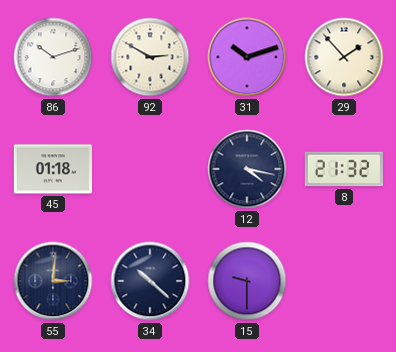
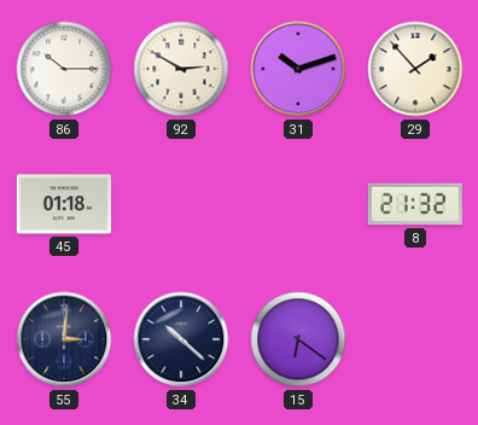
86: 10:12 -> 10:15
12: 4:17 -> none
15: 9:30 -> 6:21
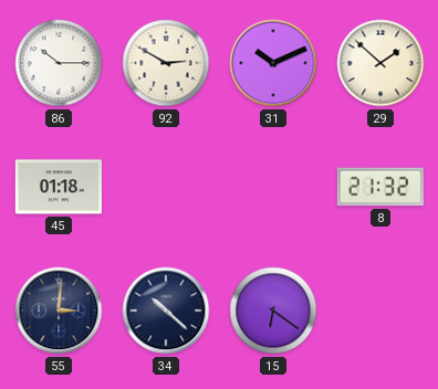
31: 10:12 -> 10:11
29: 1:53 -> 1:52
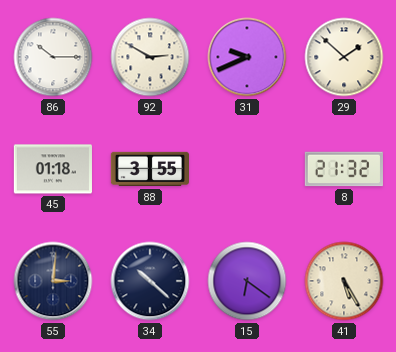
31: 10:11 -> 9:41
88: none -> 3:55
41: none -> 5:25
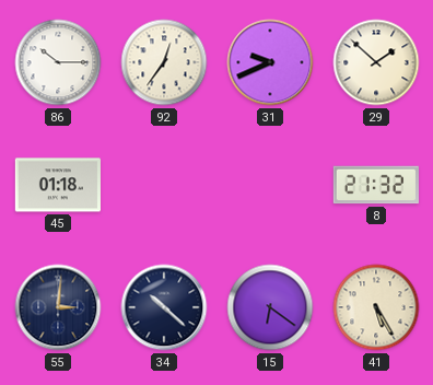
92: 2:50 -> 12:36
88: 3:55 -> none
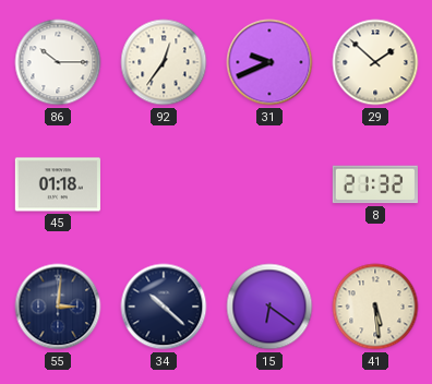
41: 5:25 -> 5:29
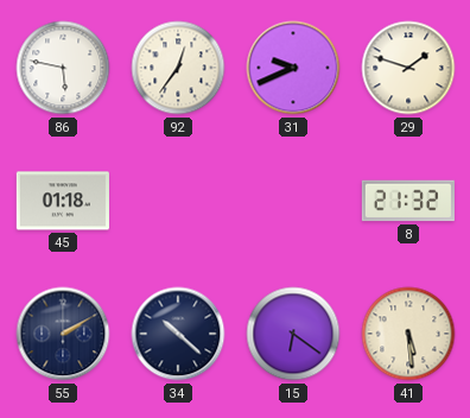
86: 10:15 -> 5:47
29: 1:52 -> 1:48
55: 3:01 -> 2:10
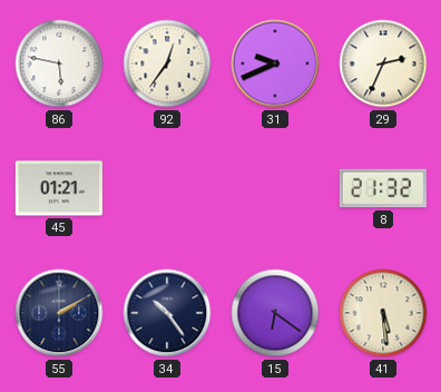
29: 1:48 -> 2:34
45: 01:18 -> 01:21
34: 10:22 -> 10:24
